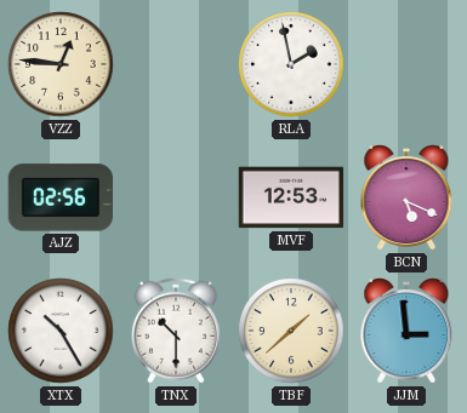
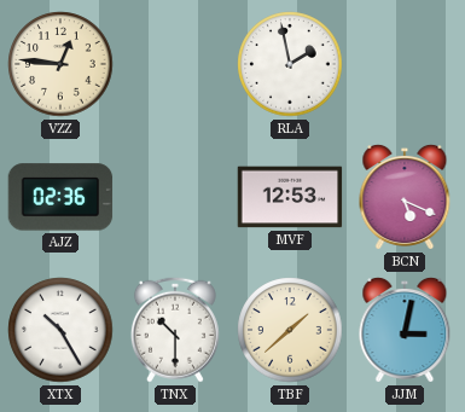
AJZ: 02:56 -> 02:36
JJM: 2:59 -> 3:02
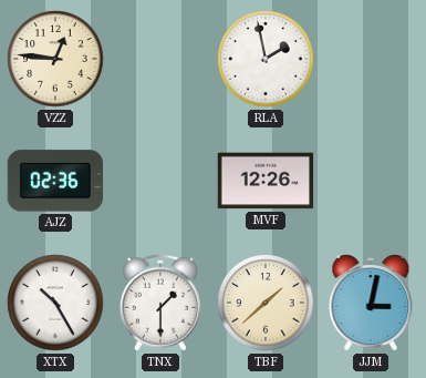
MVF: 12:53 -> 12:26
BCN: 5:19 -> none
TNX: 10:30 -> 1:30
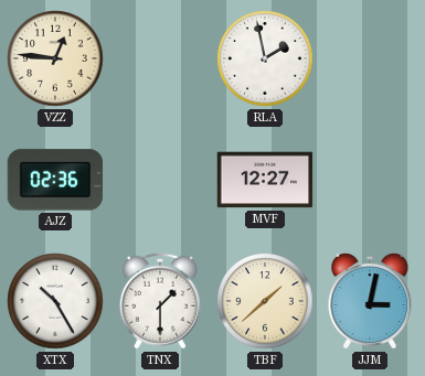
MVF: 12:26 -> 12:27
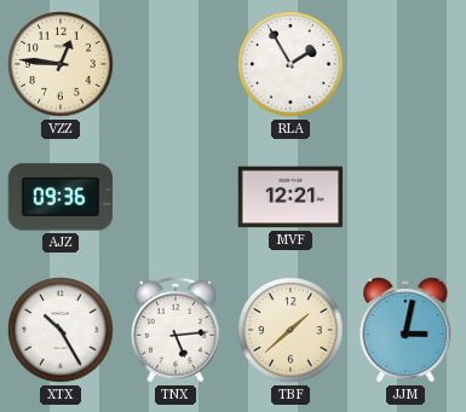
RLA: 1:58 -> 1:55
AJZ: 02:36 -> 09:36
MVF: 12:27 -> 12:21
TNX: 1:30 -> 5:14
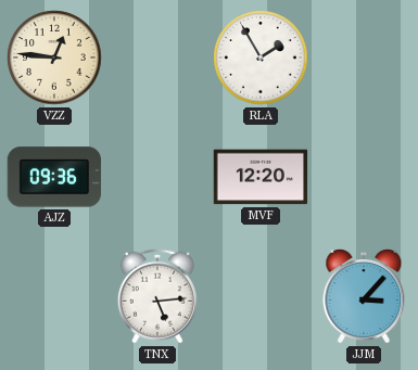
MVF: 12:21 -> 12:20
XTX: 10:25 -> none
TBF: 1:38 -> none
JJM: 3:02 -> 3:07
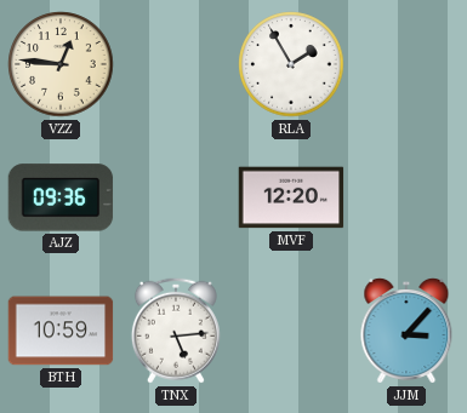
BTH: none -> 10:59
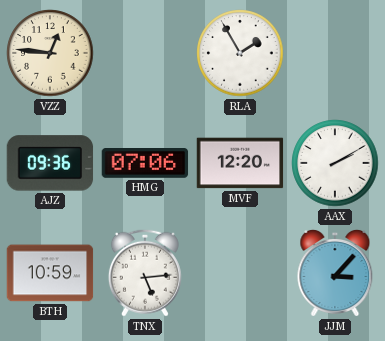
HMG: none -> 07:06
AAX: none -> 2:10
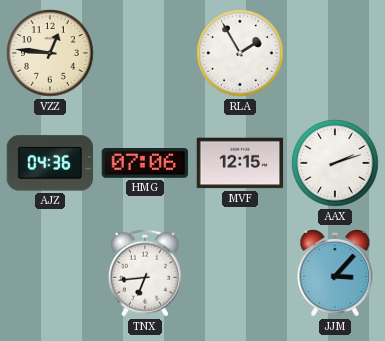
AJZ: 09:36 -> 04:36
MVF: 12:20 -> 12:15
AAX: 2:10 -> 2:12
BTH: 10:59 -> none
TNX: 5:14 -> 6:44
